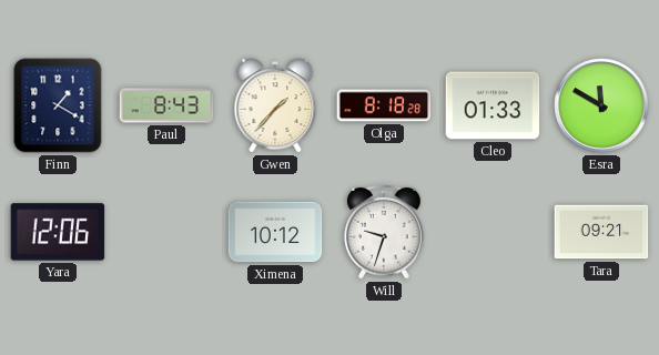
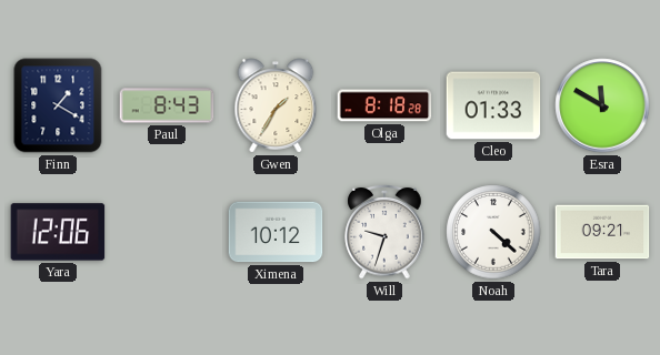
Gwen: 1:37 -> 1:35
Noah: none -> 4:22
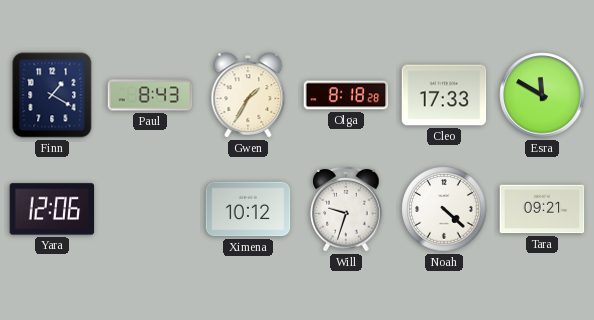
Cleo: 01:33 -> 17:33
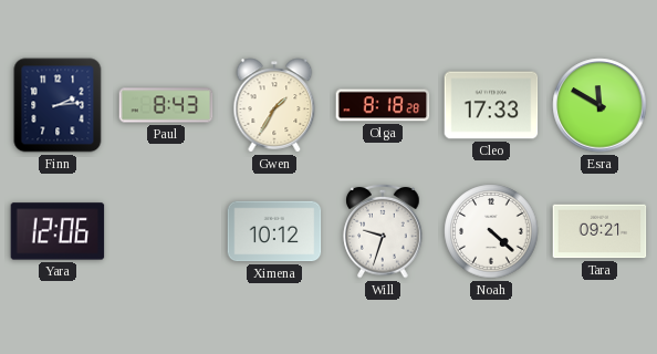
Finn: 1:20 -> 2:14
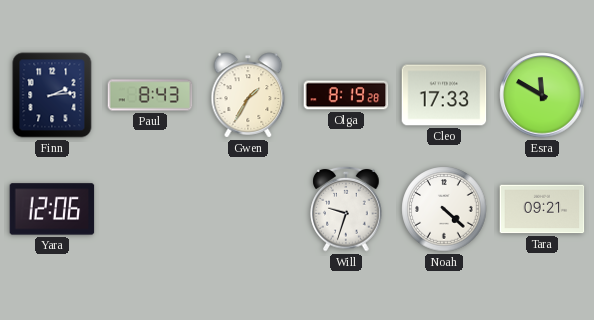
Olga: 8:18 -> 8:19
Ximena: 10:12 -> none
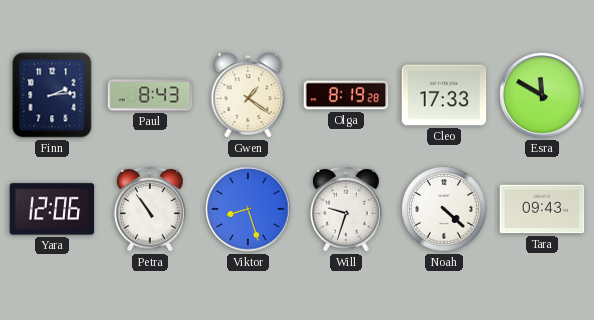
Gwen: 1:35 -> 1:21
Petra: none -> 10:54
Viktor: none -> 8:27
Tara: 09:21 -> 09:43
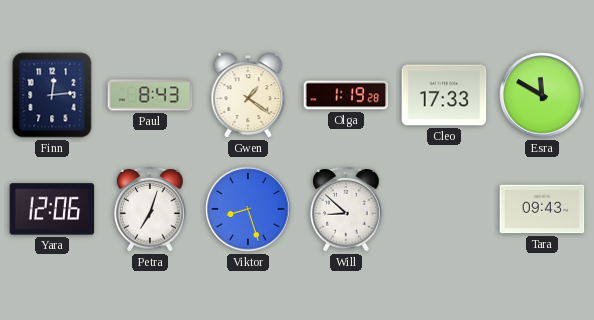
Finn: 2:14 -> 12:14
Olga: 8:19 -> 1:19
Petra: 10:54 -> 7:03
Will: 9:33 -> 8:52
Noah: 4:22 -> none
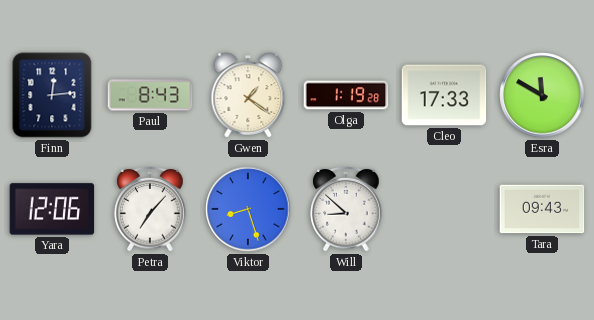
Petra: 7:03 -> 7:07
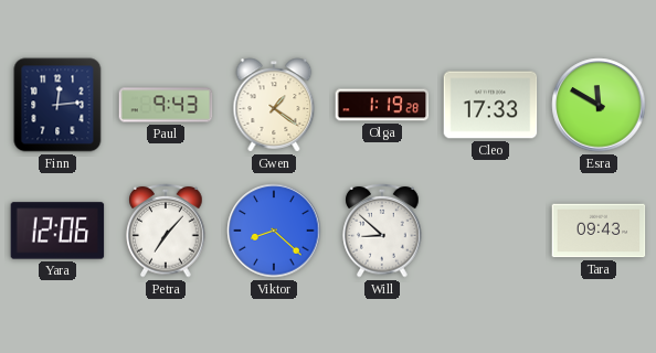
Paul: 8:43 -> 9:43
Viktor: 8:27 -> 8:22
